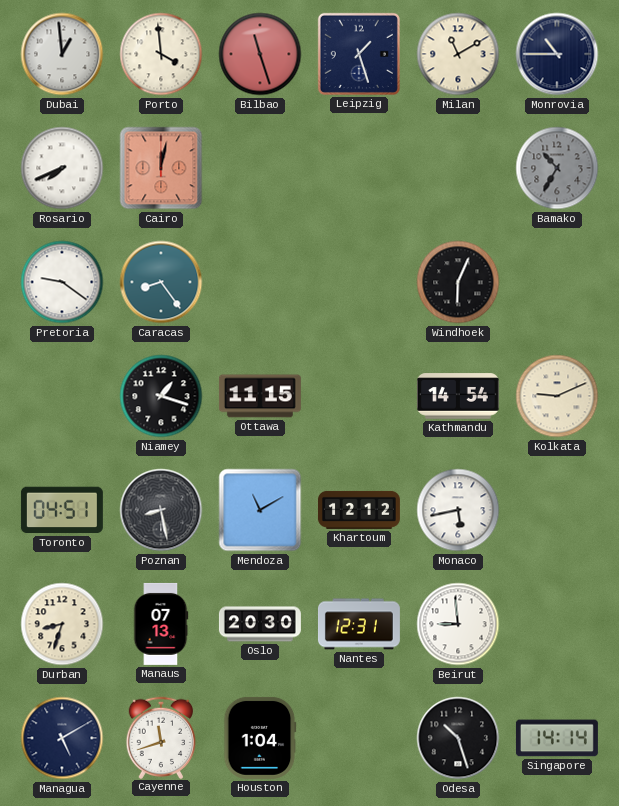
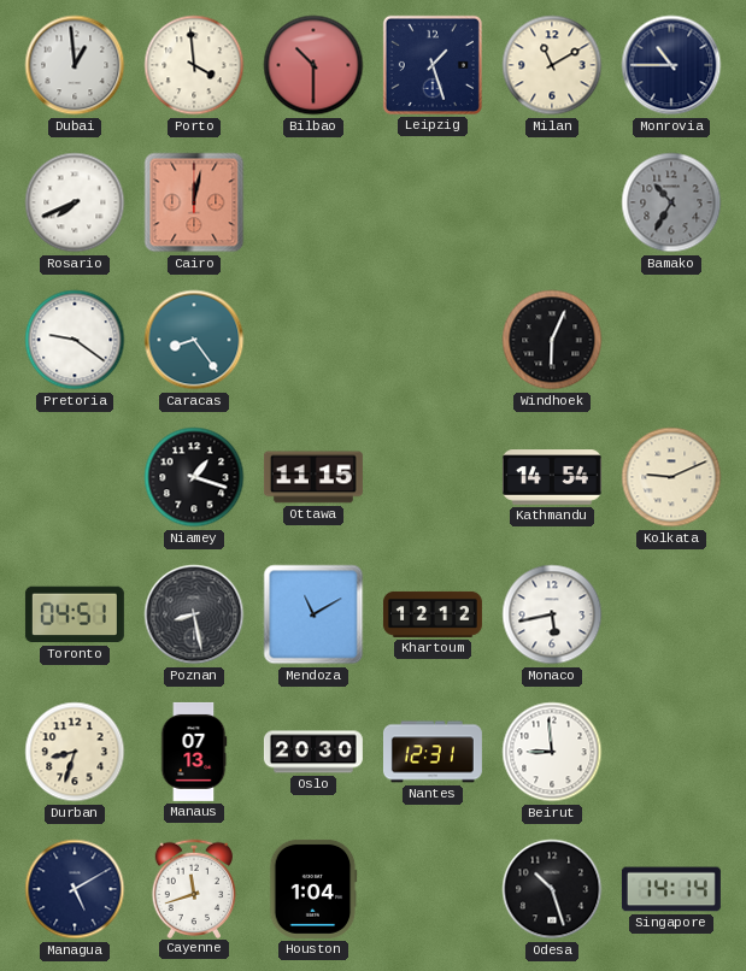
Bilbao: 11:27 -> 10:30
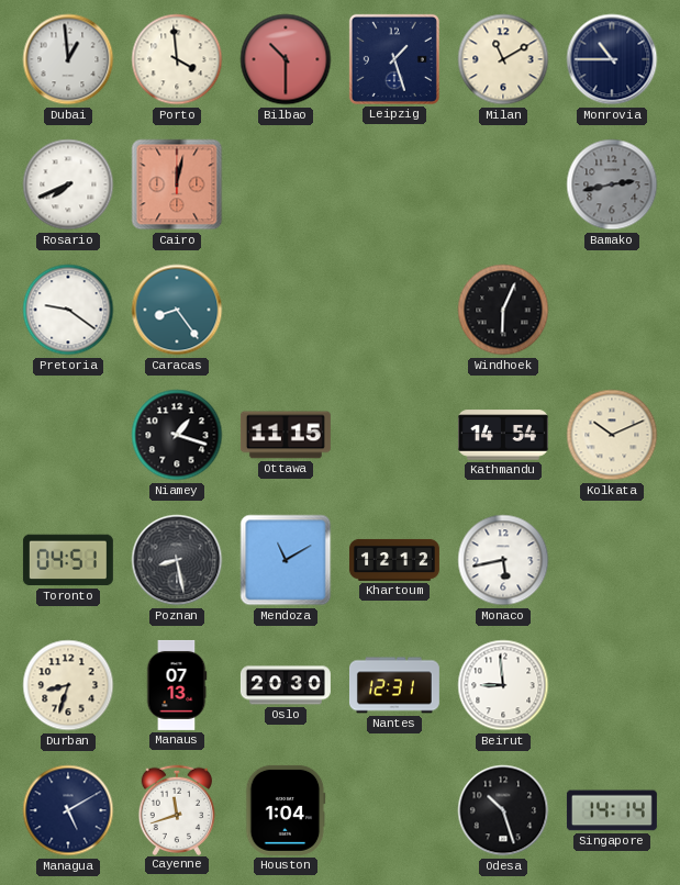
Bamako: 10:35 -> 2:43
Kolkata: 9:11 -> 10:11
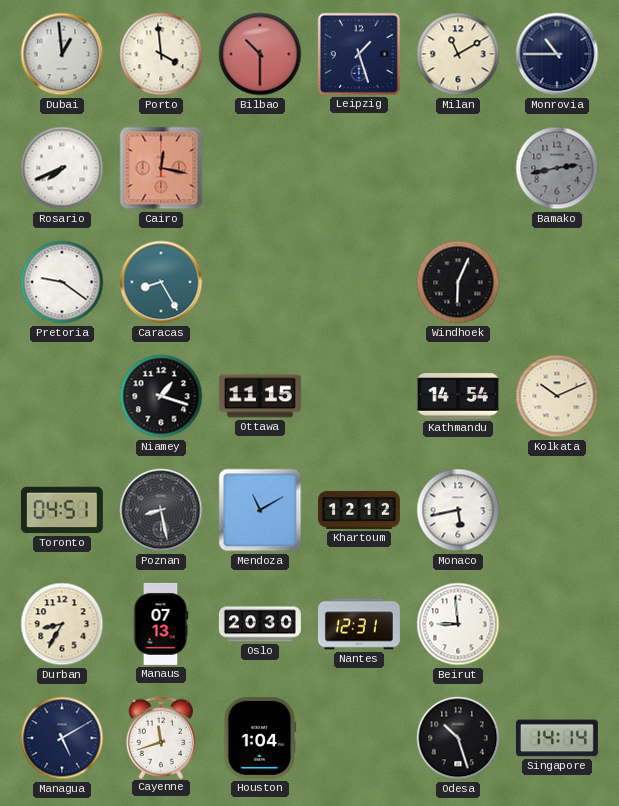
Cairo: 12:02 -> 12:17
Caracas: 8:24 -> 8:25
Durban: 8:33 -> 8:35
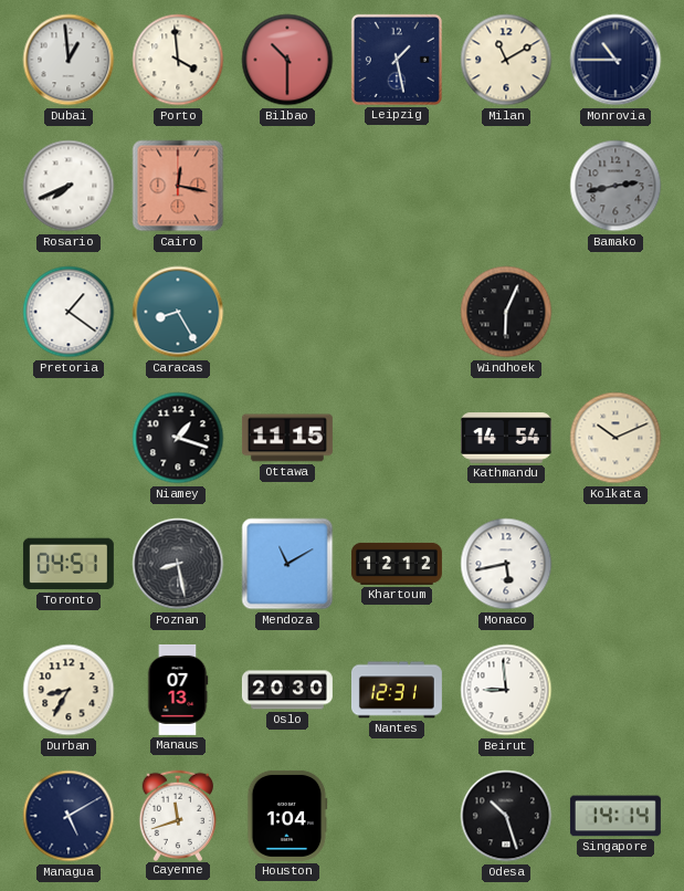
Leipzig: 1:27 -> 1:28
Pretoria: 9:21 -> 1:21
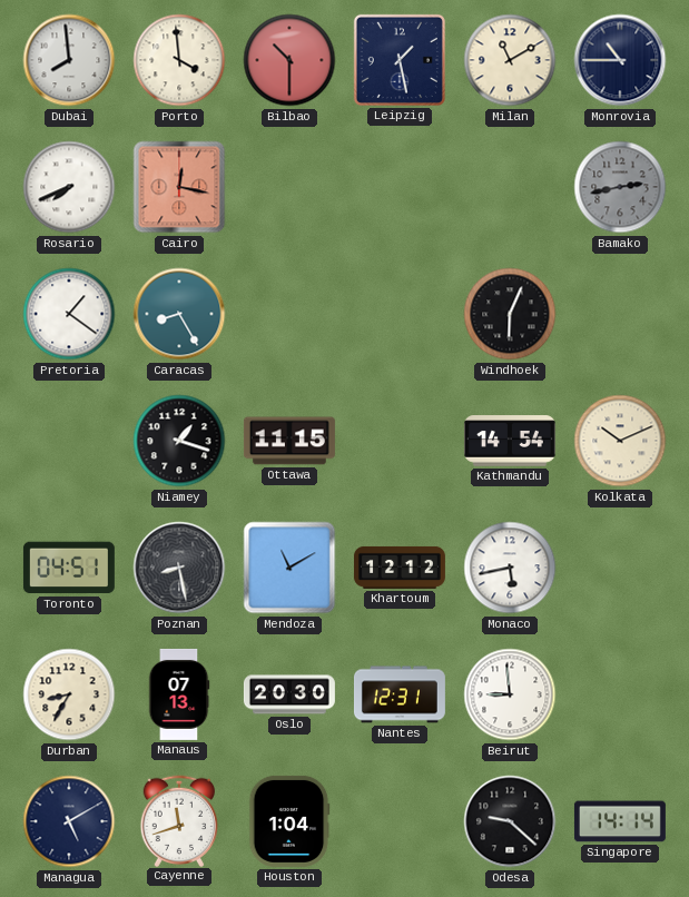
Dubai: 12:59 -> 7:59
Odesa: 10:27 -> 9:22
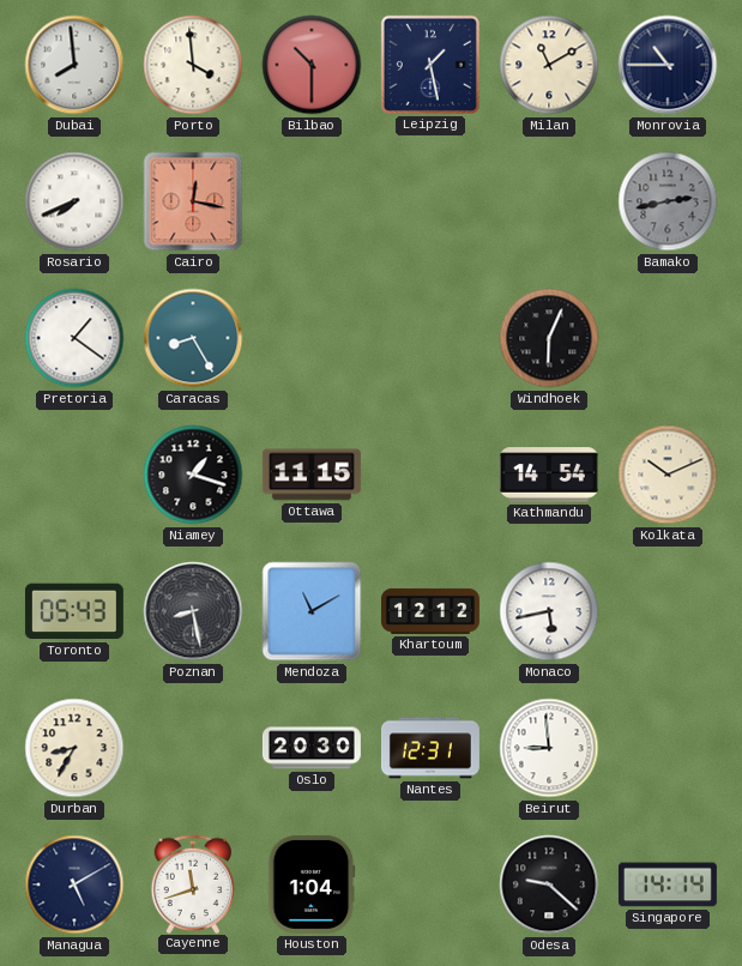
Toronto: 04:51 -> 05:43
Manaus: 07:13 -> none
